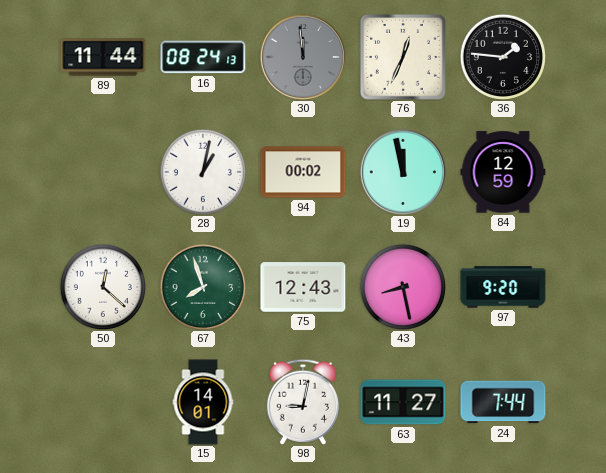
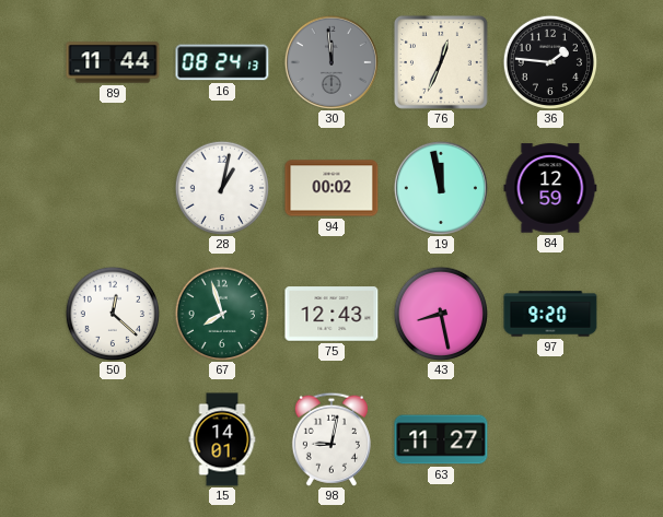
24: 7:44 -> none
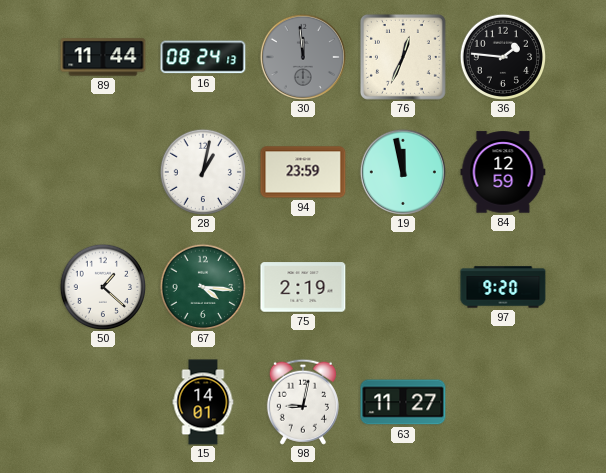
94: 00:02 -> 23:59
50: 12:22 -> 1:22
67: 7:57 -> 4:16
75: 12:43 -> 2:19
43: 8:28 -> none
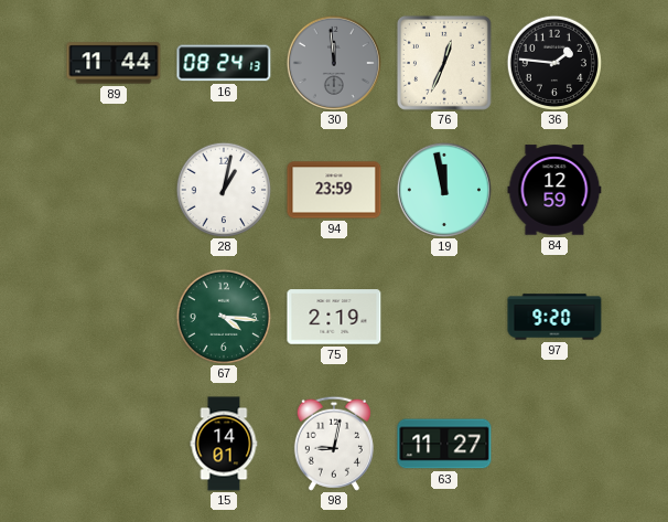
50: 1:22 -> none
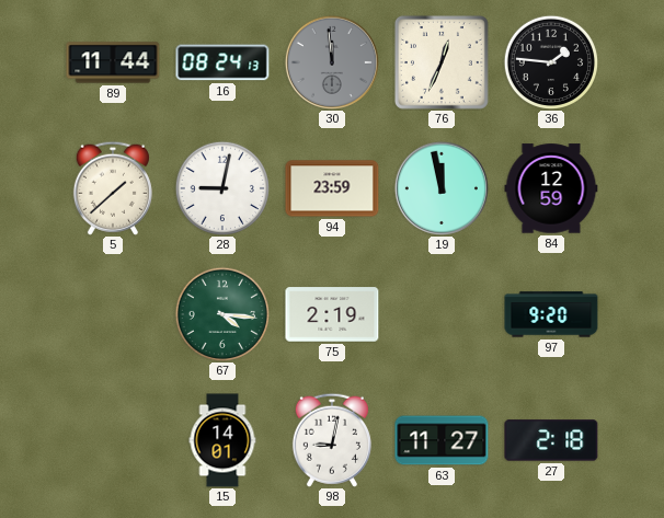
5: none -> 1:38
28: 1:02 -> 9:02
27: none -> 2:18
